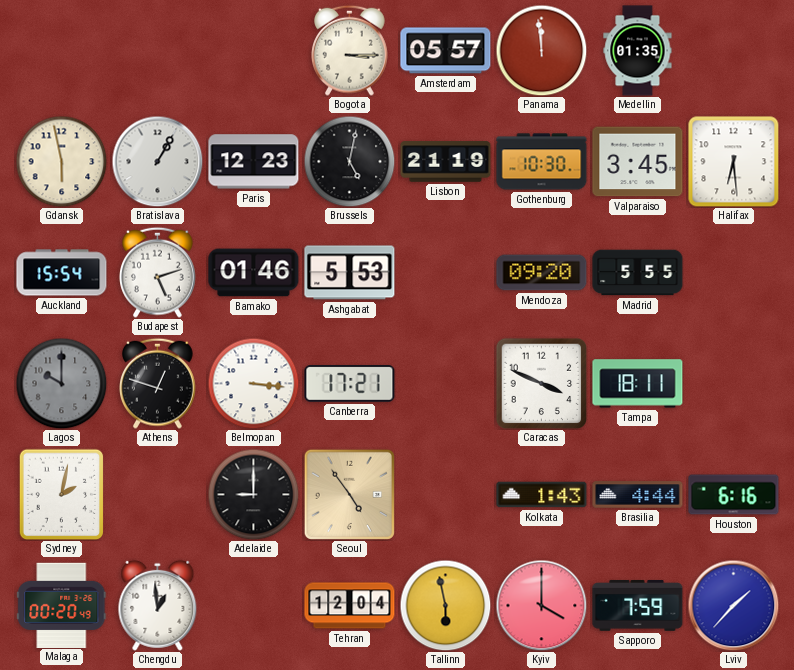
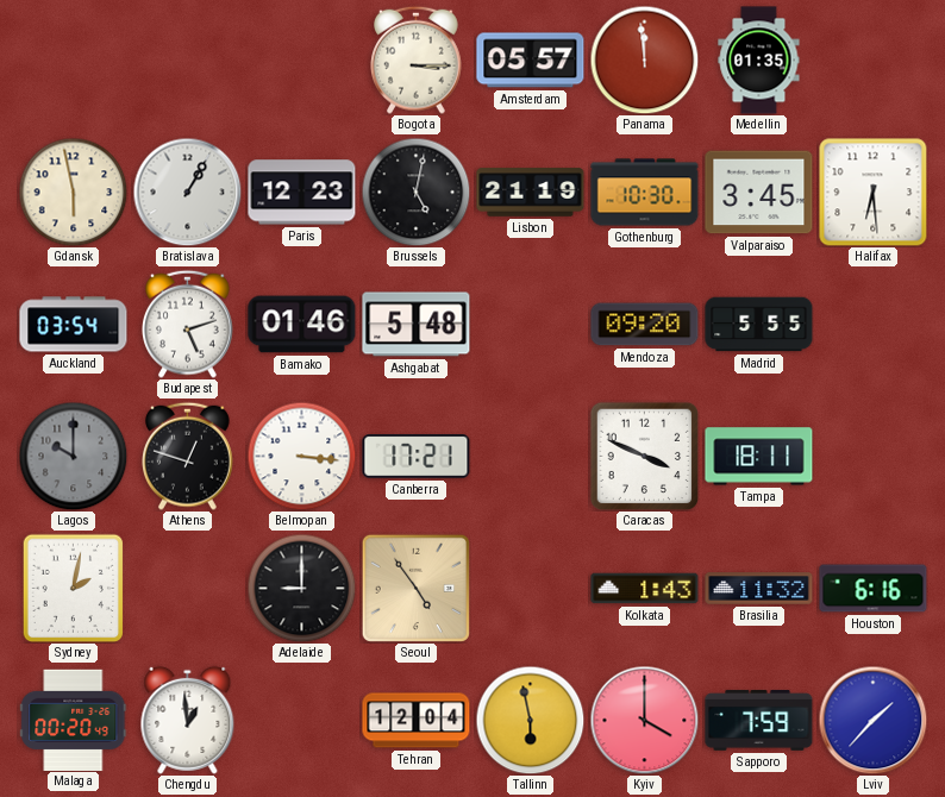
Auckland: 15:54 -> 03:54
Ashgabat: 5:53 -> 5:48
Brasilia: 4:44 -> 11:32
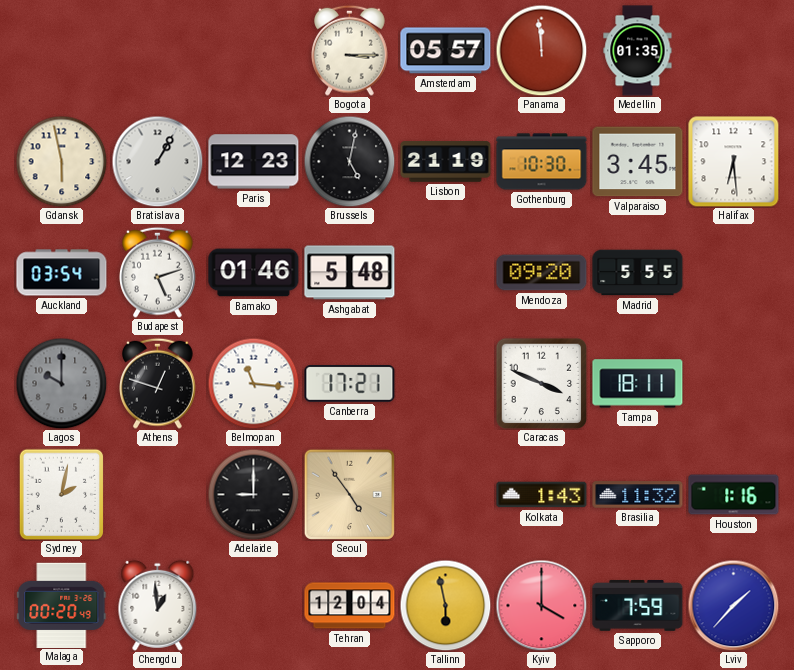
Belmopan: 3:16 -> 11:16
Houston: 6:16 -> 1:16
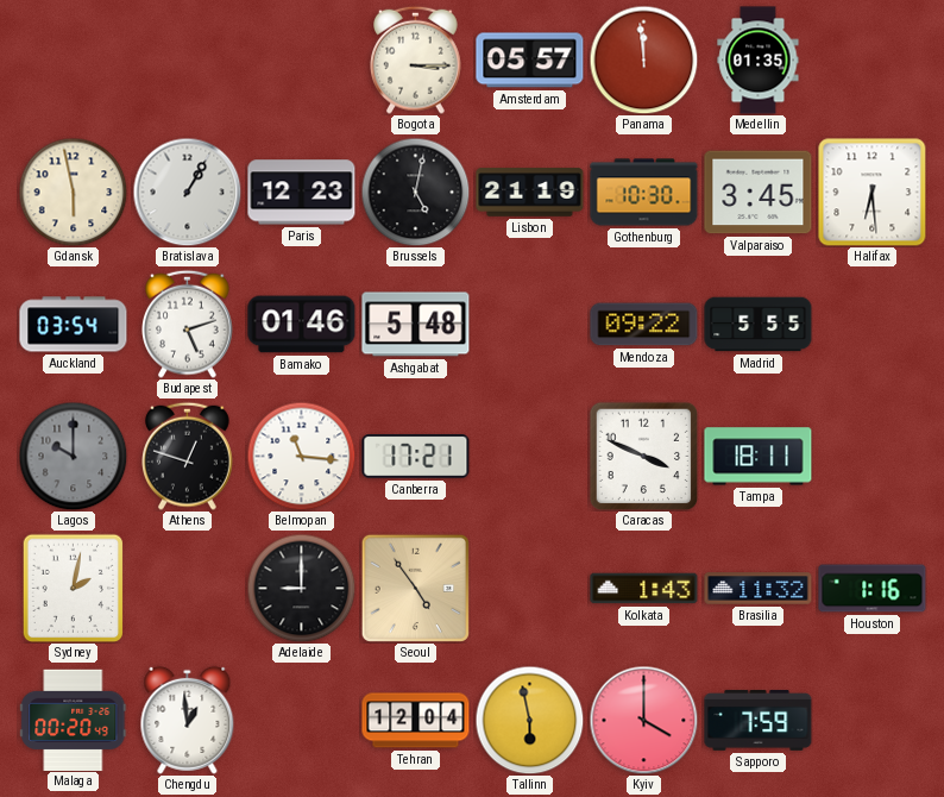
Mendoza: 09:20 -> 09:22
Lviv: 1:37 -> none
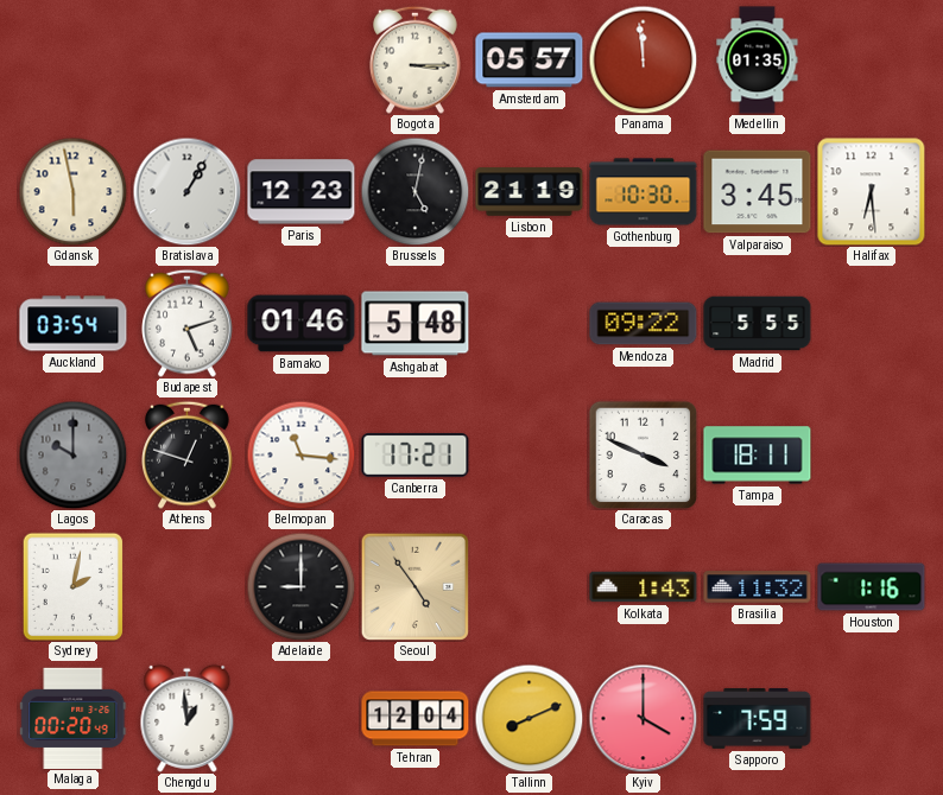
Tallinn: 5:58 -> 8:11
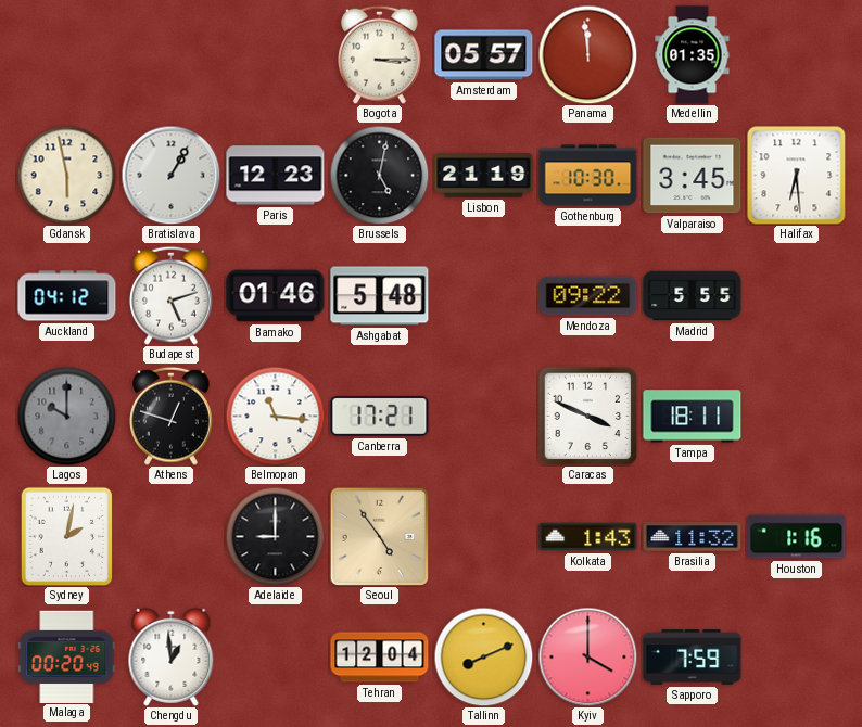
Auckland: 03:54 -> 04:12
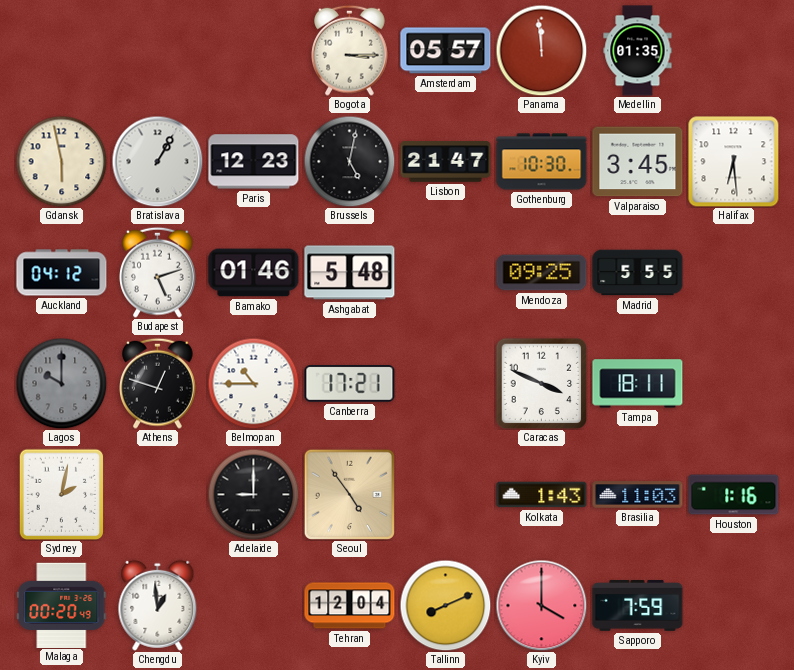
Lisbon: 21:19 -> 21:47
Mendoza: 09:22 -> 09:25
Belmopan: 11:16 -> 10:45
Brasilia: 11:32 -> 11:03
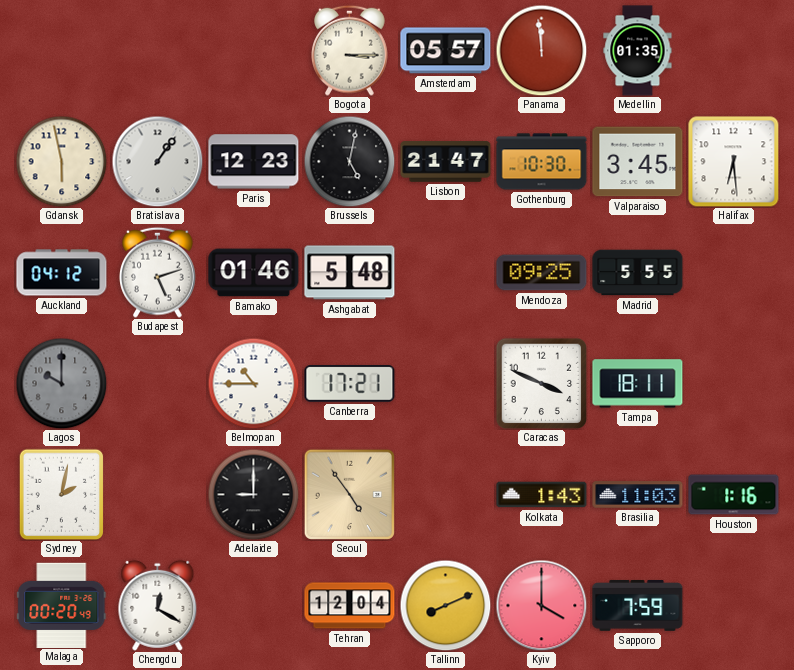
Bratislava: 1:05 -> 1:06
Athens: 12:48 -> none
Chengdu: 12:59 -> 12:20
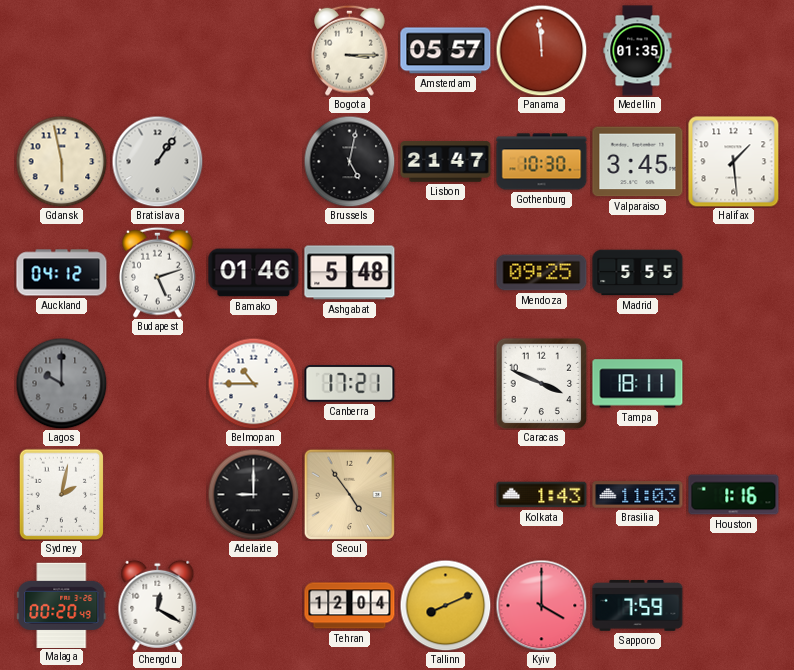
Paris: 12:23 -> none
Halifax: 6:29 -> 1:29
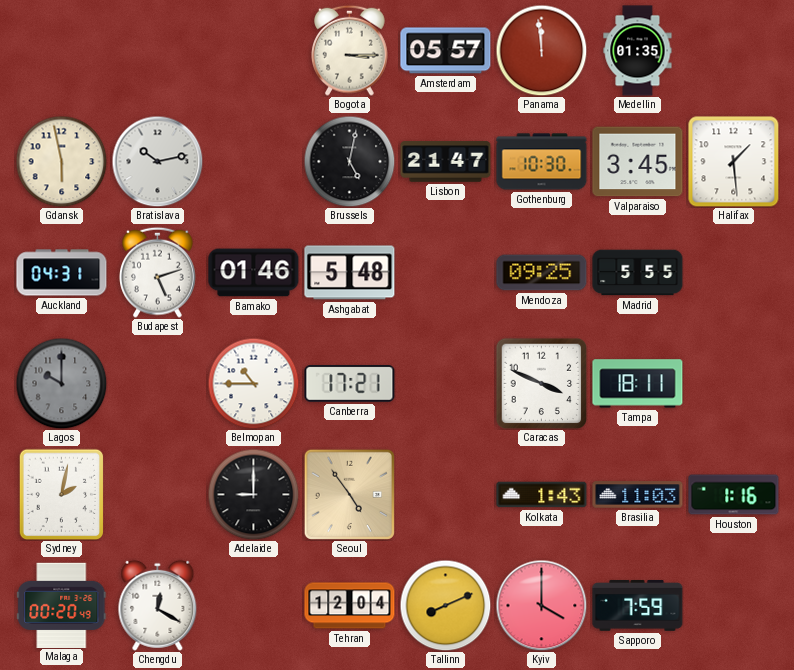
Bratislava: 1:06 -> 10:13
Auckland: 04:12 -> 04:31
